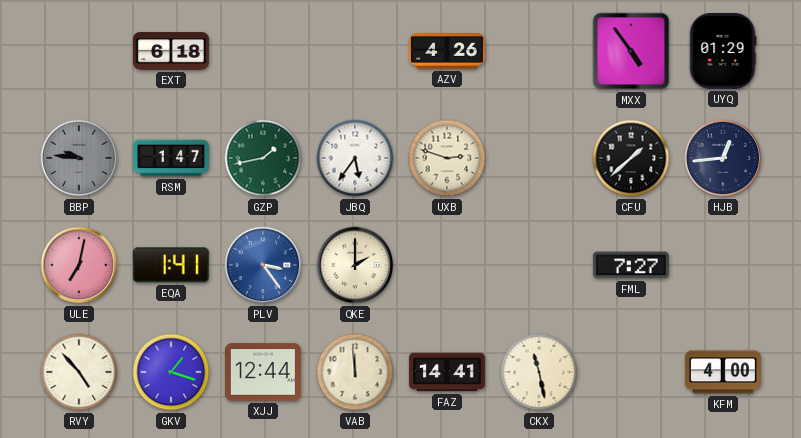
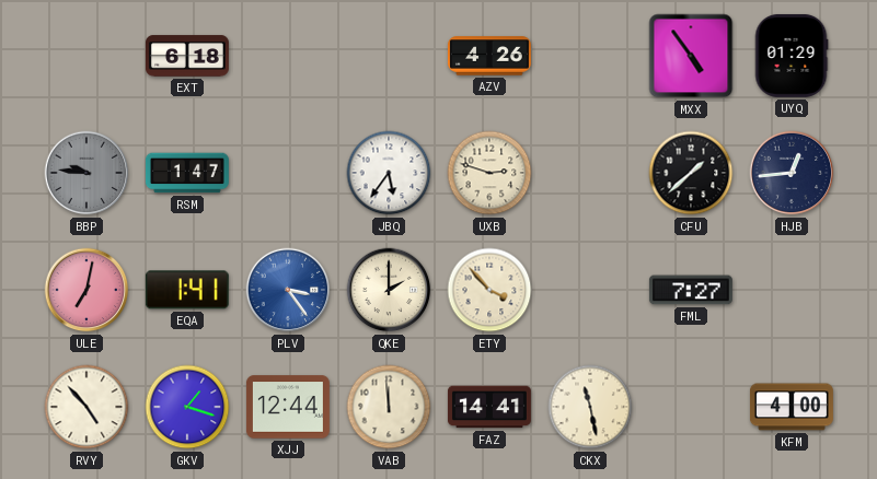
GZP: 1:43 -> none
ETY: none -> 3:53
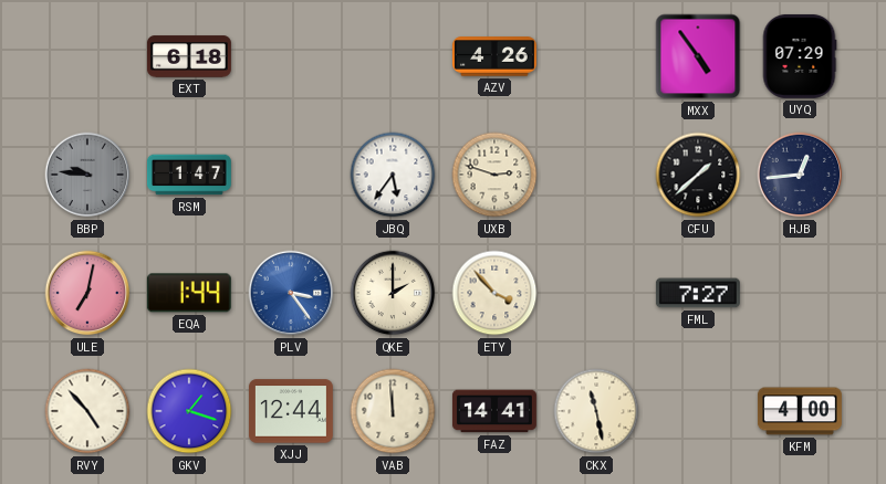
UYQ: 01:29 -> 07:29
EQA: 1:41 -> 1:44
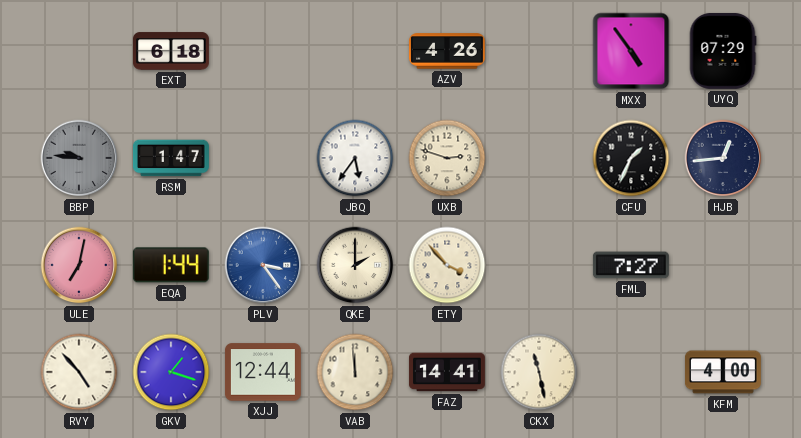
CFU: 1:38 -> 1:34
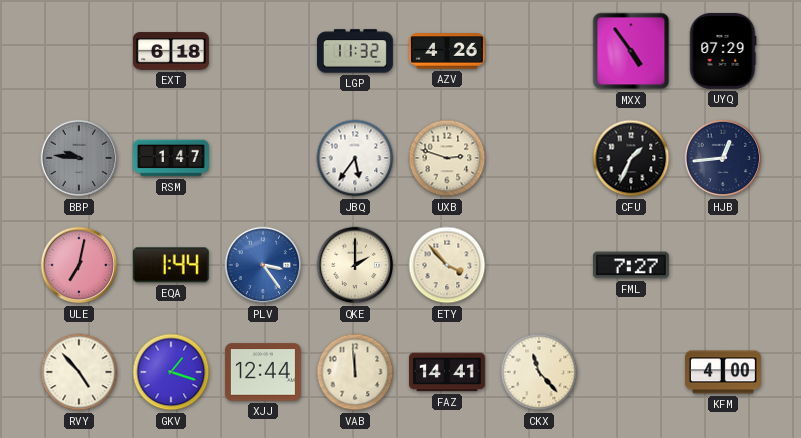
LGP: none -> 11:32
CKX: 11:28 -> 11:23
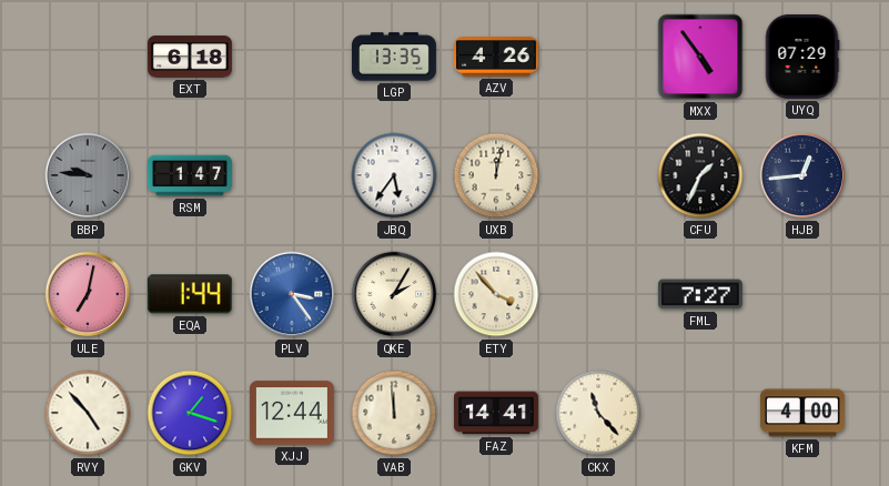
LGP: 11:32 -> 13:35
UXB: 2:48 -> 12:02
QKE: 2:00 -> 2:05
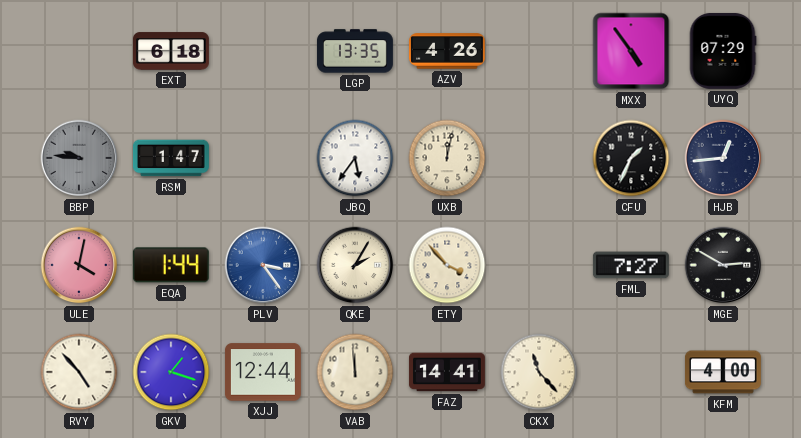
ULE: 7:02 -> 4:02
MGE: none -> 2:50
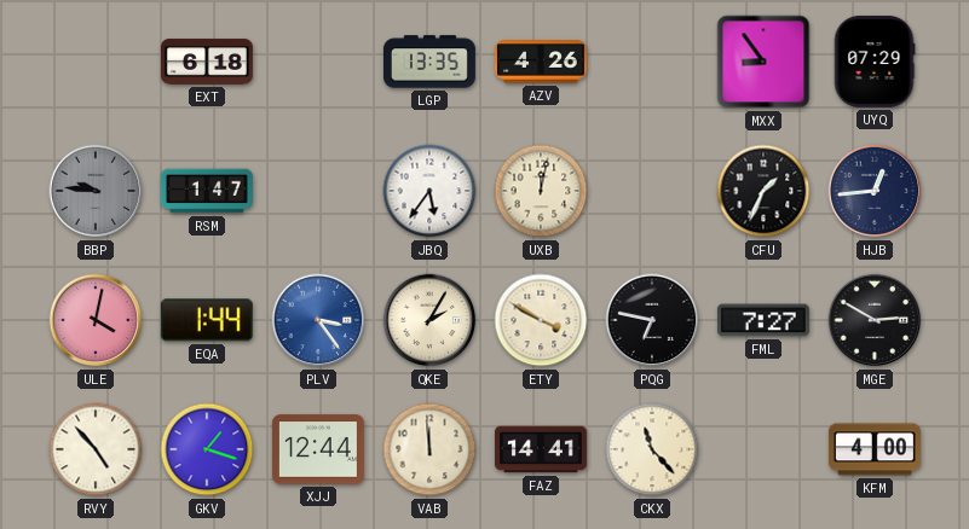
MXX: 4:54 -> 8:54
ETY: 3:53 -> 3:50
PQG: none -> 6:47
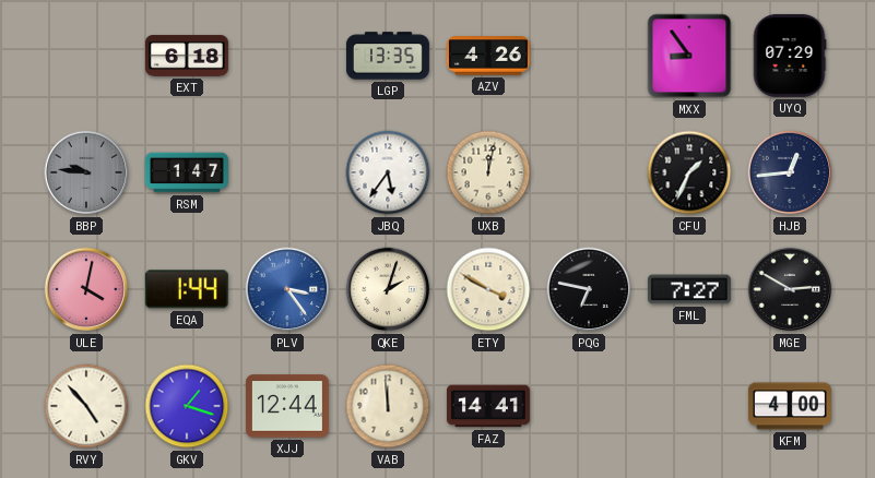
QKE: 2:05 -> 2:03
CKX: 11:23 -> none
